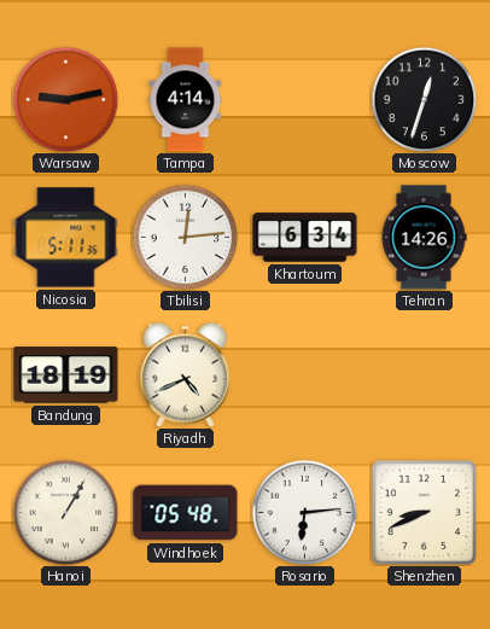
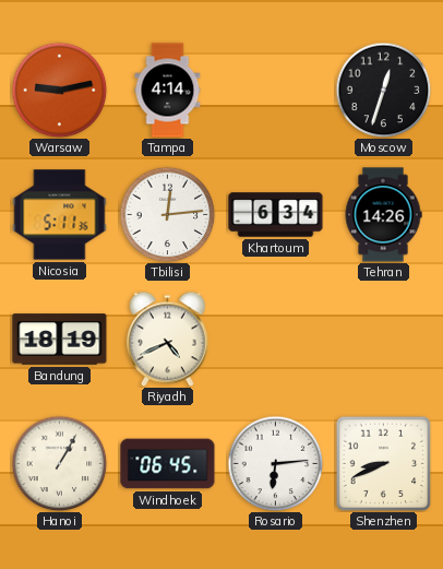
Windhoek: 05:48 -> 06:45
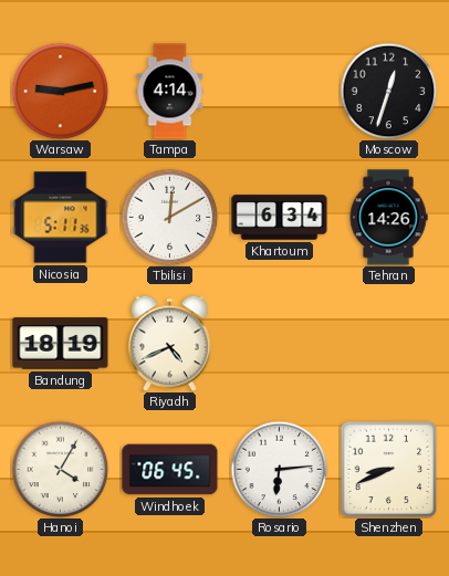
Tbilisi: 12:14 -> 12:10
Hanoi: 1:05 -> 4:05
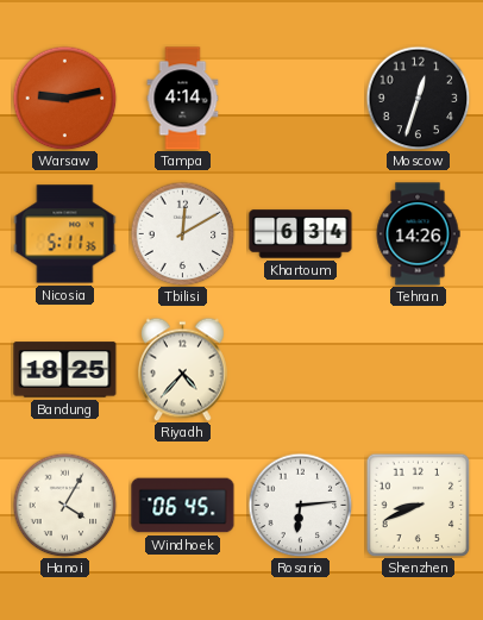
Bandung: 18:19 -> 18:25
Riyadh: 4:41 -> 4:37
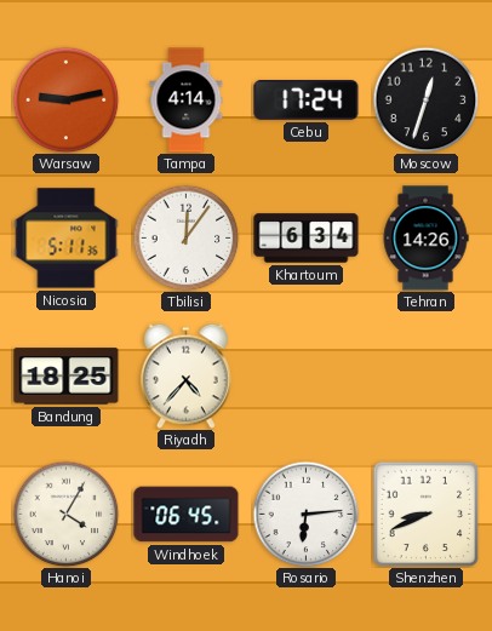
Cebu: none -> 17:24
Tbilisi: 12:10 -> 12:06
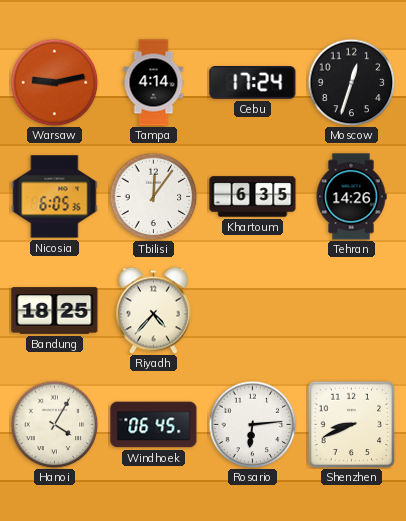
Nicosia: 5:11 -> 6:05
Khartoum: 6:34 -> 6:35
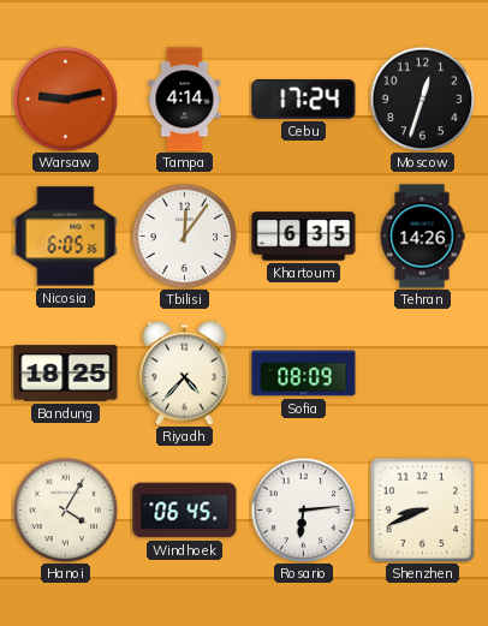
Sofia: none -> 08:09
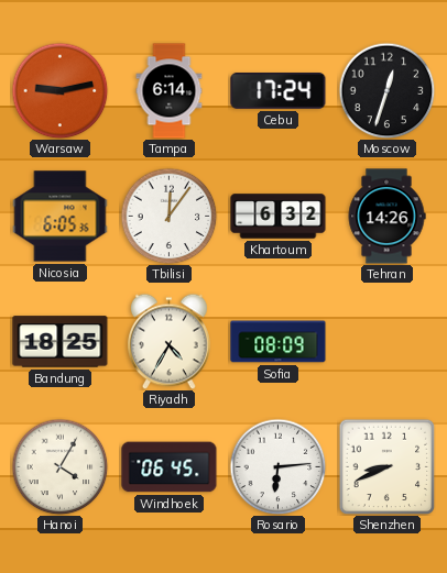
Tampa: 4:14 -> 6:14
Khartoum: 6:35 -> 6:32
Riyadh: 4:37 -> 4:35
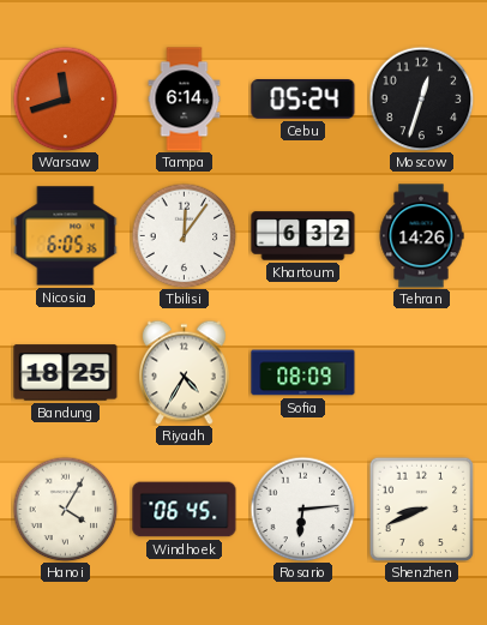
Warsaw: 9:13 -> 11:42
Cebu: 17:24 -> 05:24
